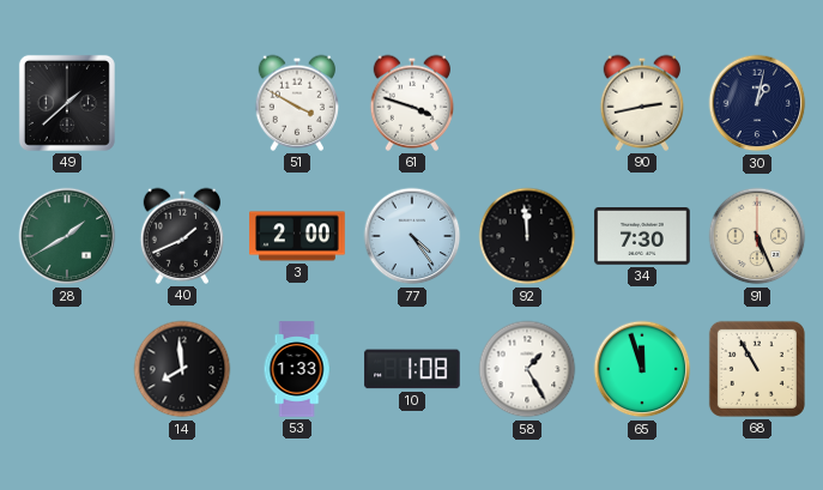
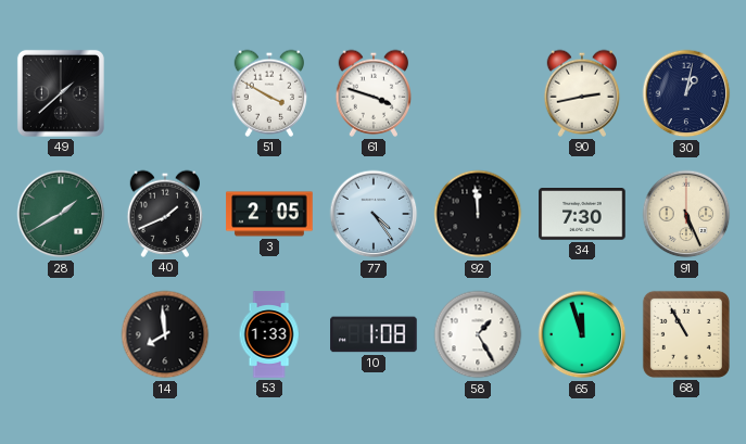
3: 2:00 -> 2:05
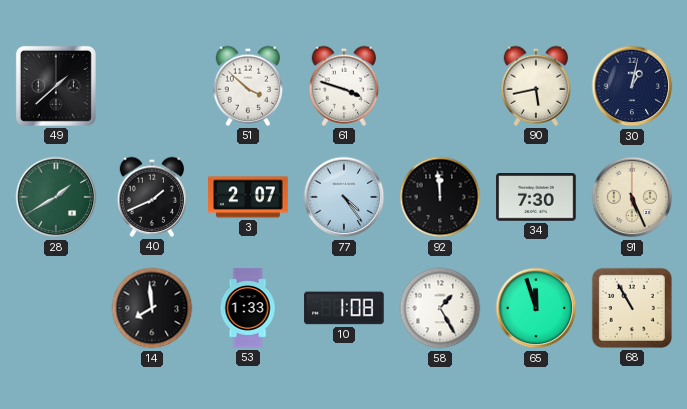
51: 3:50 -> 3:52
90: 2:43 -> 5:43
3: 2:05 -> 2:07
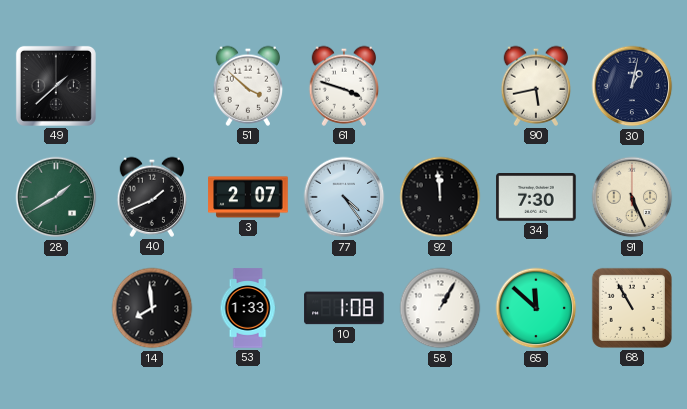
58: 1:25 -> 1:05
65: 11:57 -> 11:52
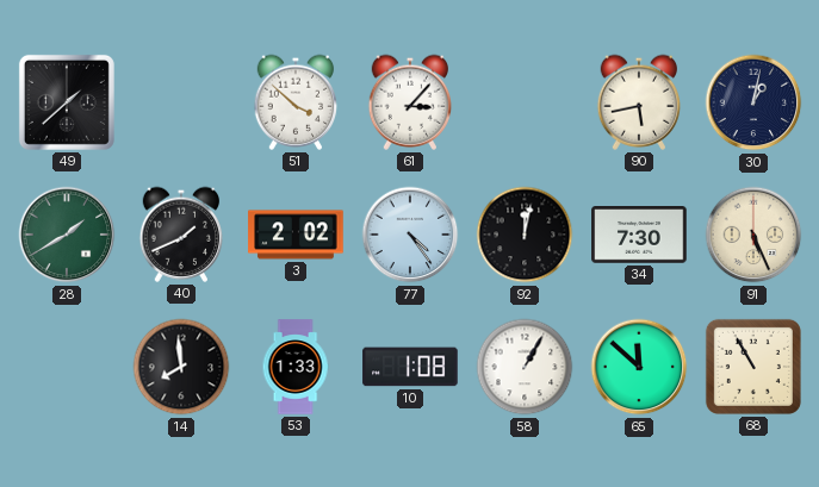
61: 3:48 -> 3:07
3: 2:07 -> 2:02
92: 11:59 -> 12:02
